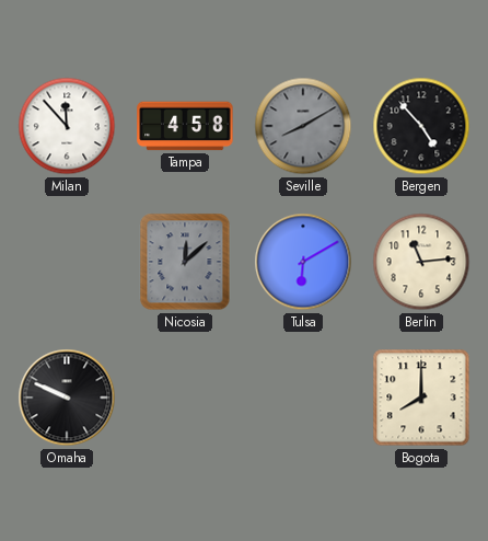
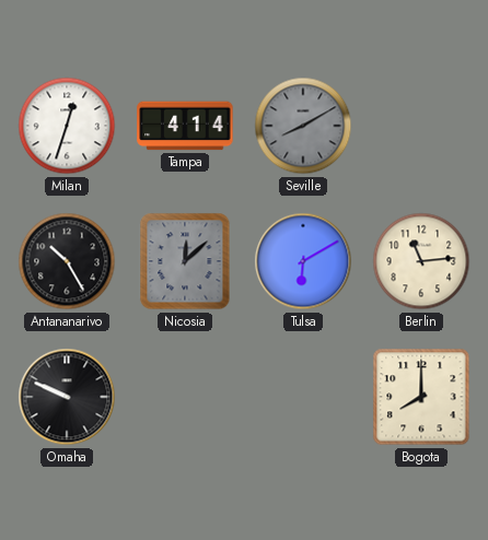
Milan: 11:53 -> 12:33
Tampa: 4:58 -> 4:14
Bergen: 4:53 -> none
Antananarivo: none -> 10:25
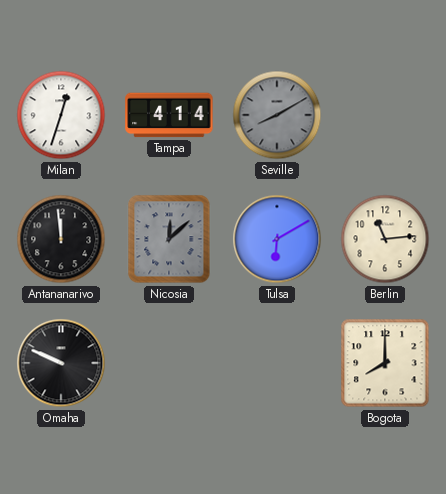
Antananarivo: 10:25 -> 11:59
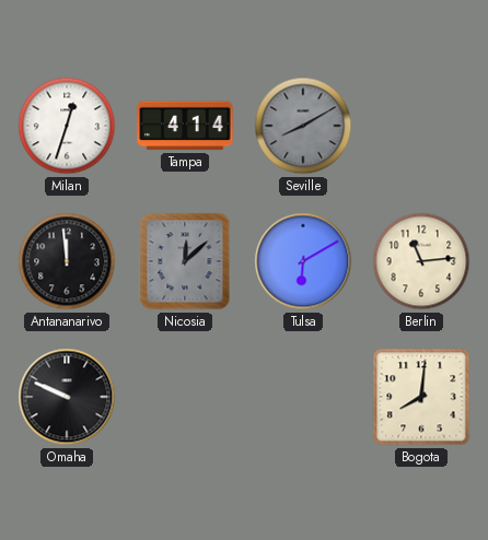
Bogota: 8:00 -> 8:01
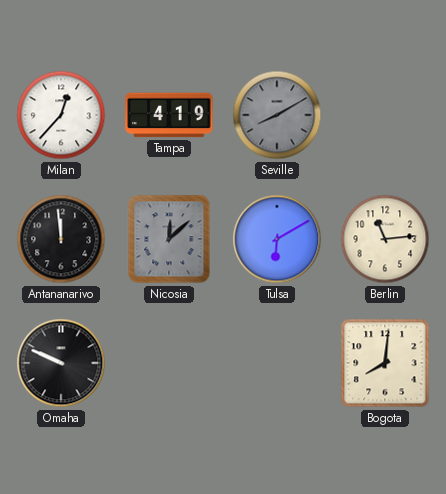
Milan: 12:33 -> 12:37
Tampa: 4:14 -> 4:19
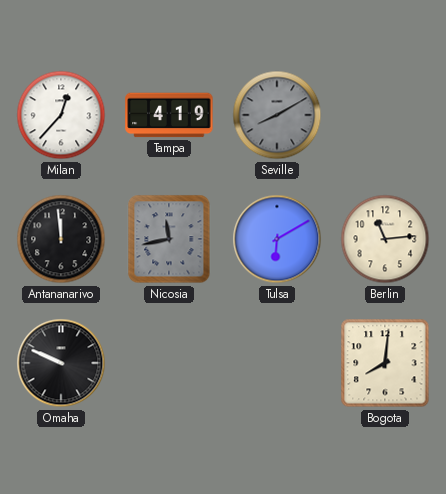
Nicosia: 12:08 -> 11:43
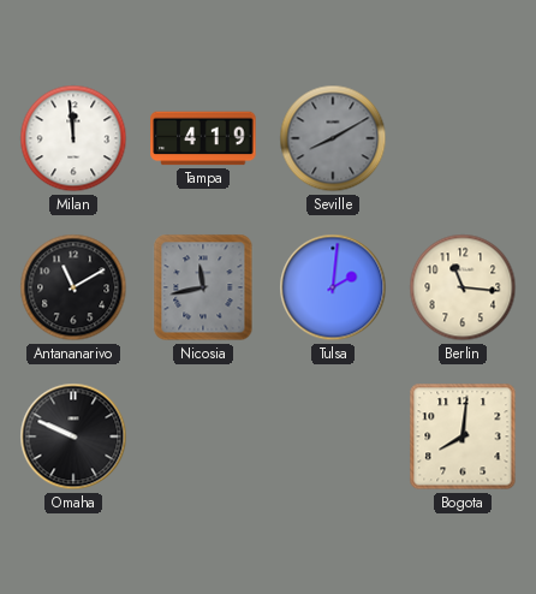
Milan: 12:37 -> 11:59
Antananarivo: 11:59 -> 11:10
Tulsa: 6:10 -> 2:01
Berlin: 11:14 -> 11:16
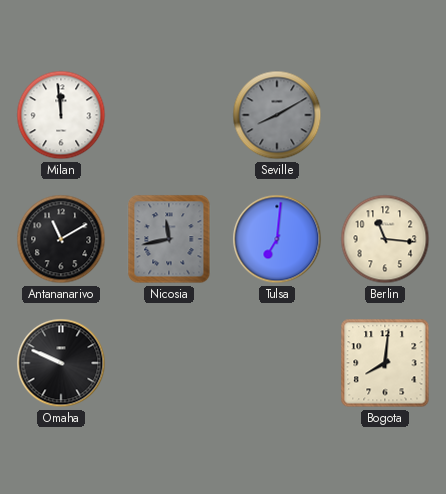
Tampa: 4:19 -> none
Tulsa: 2:01 -> 7:01
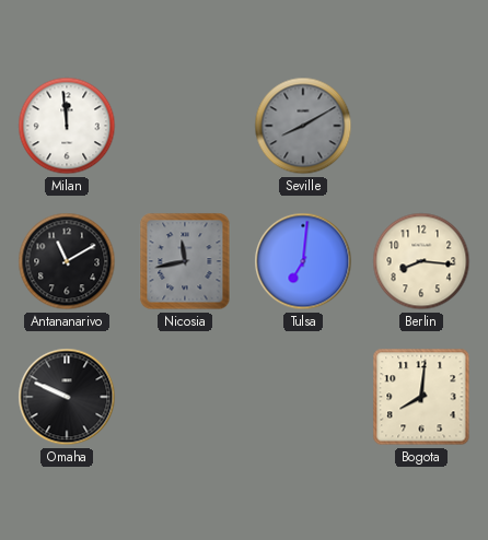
Berlin: 11:16 -> 8:16
